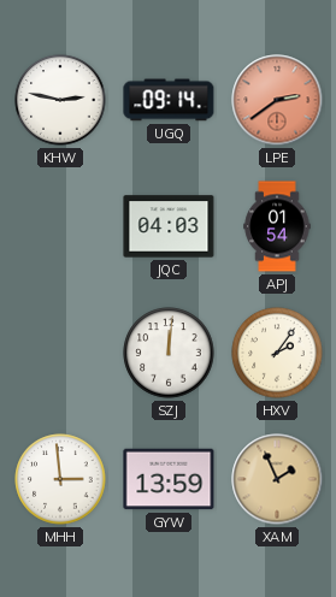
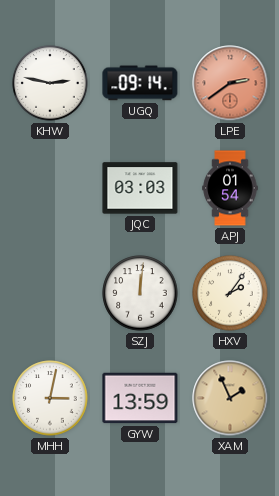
JQC: 04:03 -> 03:03
MHH: 2:59 -> 3:02
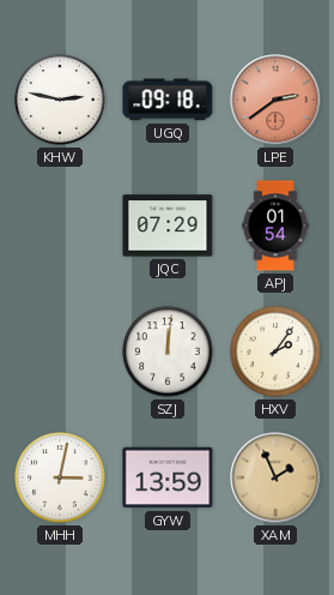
UGQ: 09:14 -> 09:18
JQC: 03:03 -> 07:29
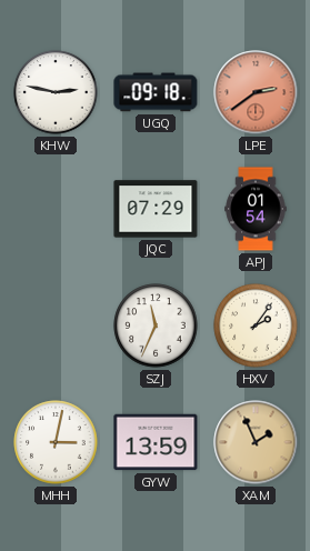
SZJ: 12:01 -> 11:34
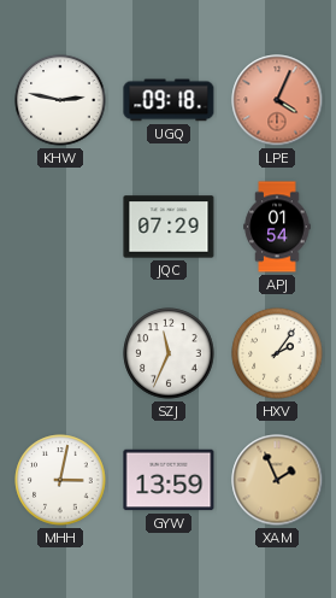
LPE: 2:39 -> 4:04
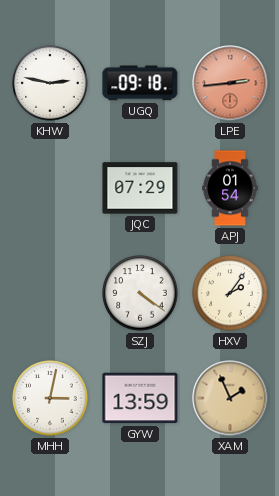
LPE: 4:04 -> 2:44
SZJ: 11:34 -> 4:21
